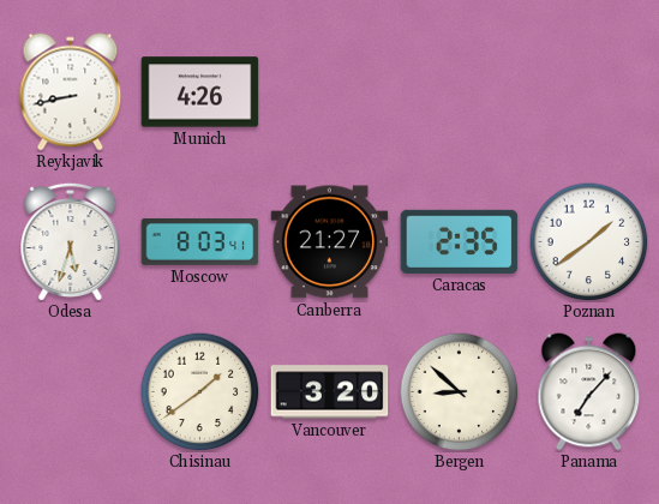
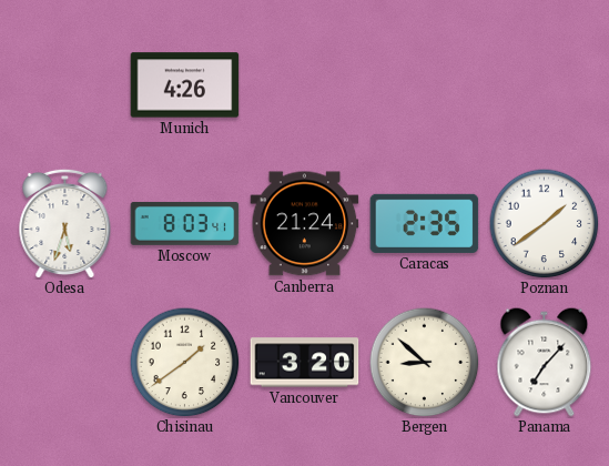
Reykjavik: 8:43 -> none
Canberra: 21:27 -> 21:24
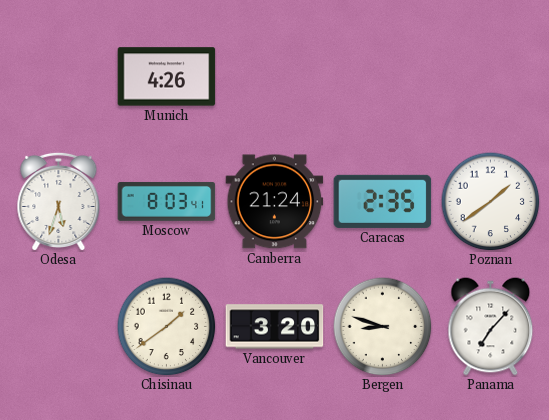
Bergen: 8:52 -> 8:48
